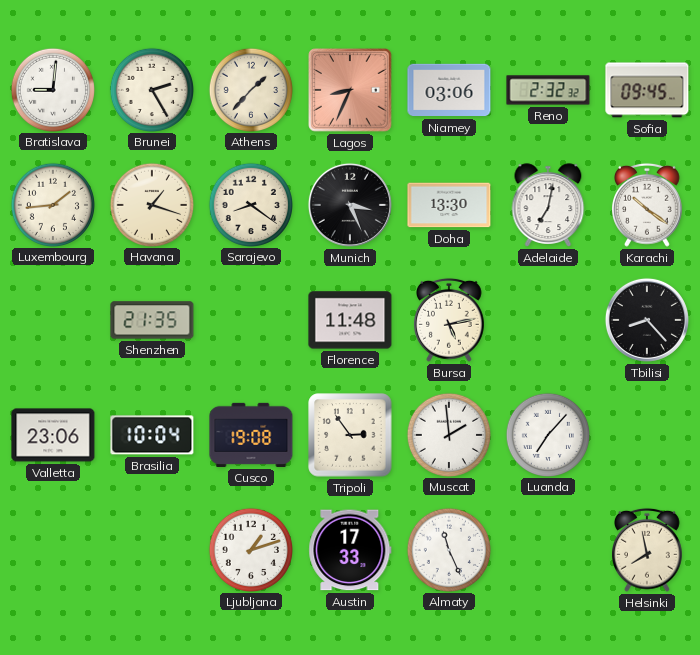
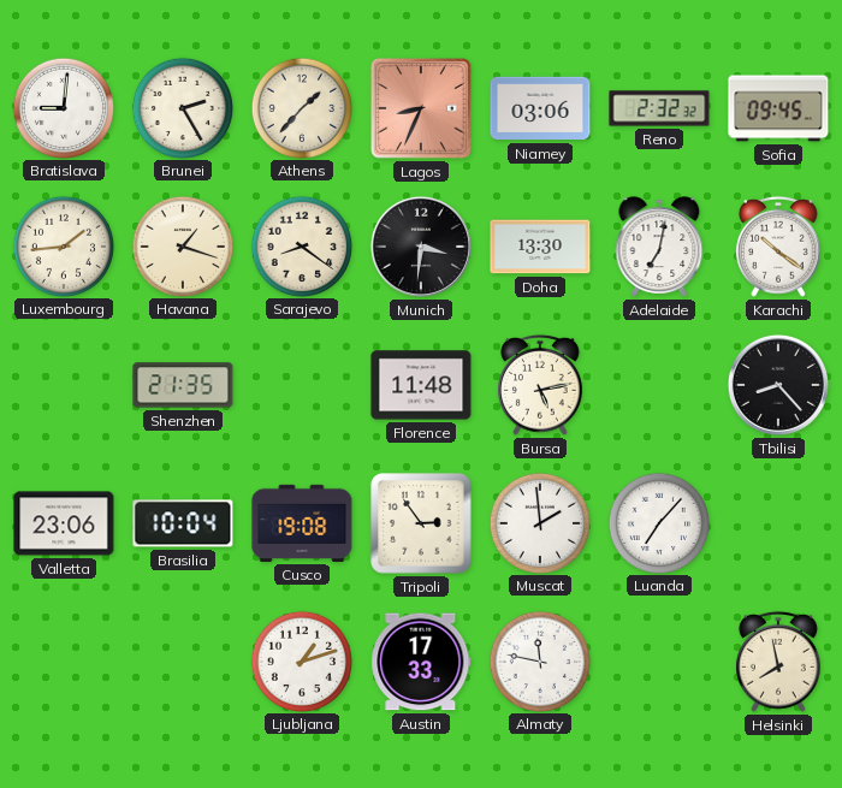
Munich: 3:26 -> 3:31
Almaty: 11:26 -> 11:47
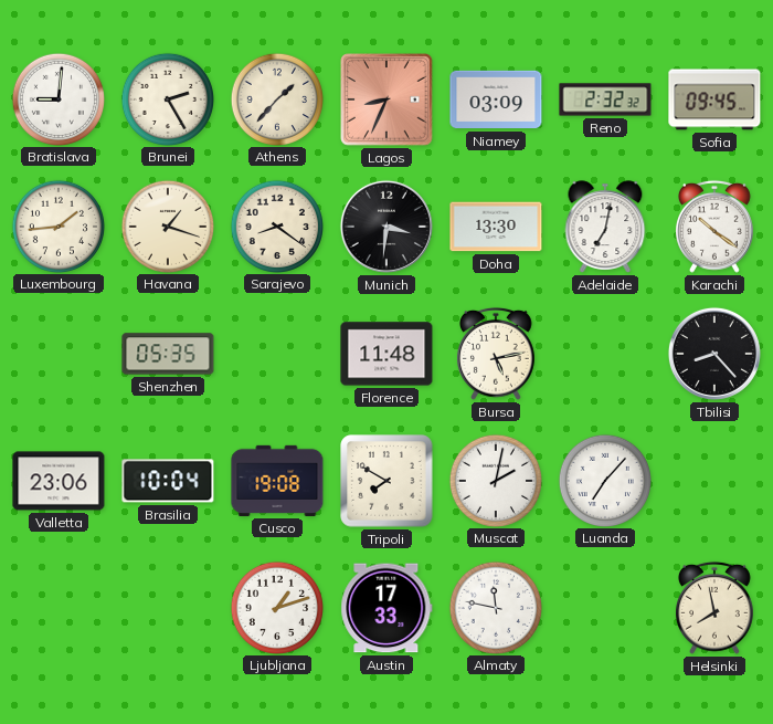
Niamey: 03:06 -> 03:09
Shenzhen: 21:35 -> 05:35
Tripoli: 2:54 -> 7:50
Muscat: 1:59 -> 2:02
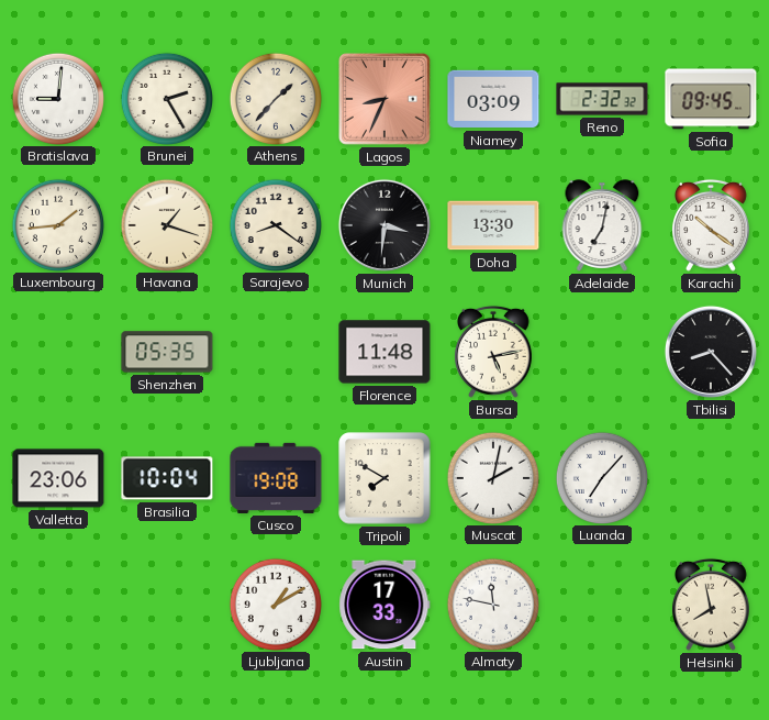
Ljubljana: 1:12 -> 1:10
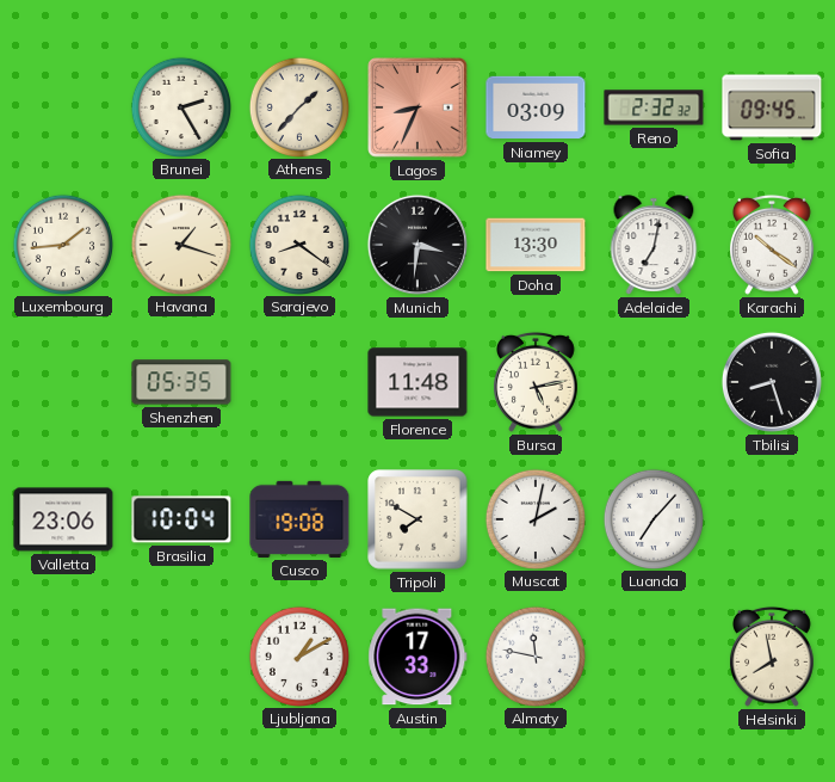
Bratislava: 9:01 -> none
Tbilisi: 8:23 -> 8:27
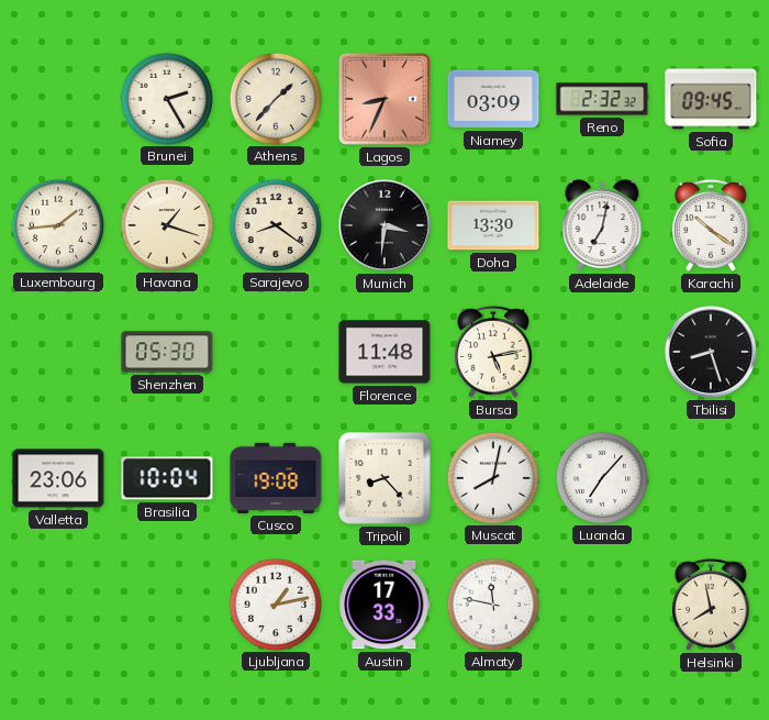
Shenzhen: 05:35 -> 05:30
Tripoli: 7:50 -> 8:23
Muscat: 2:02 -> 8:02
Ljubljana: 1:10 -> 1:13
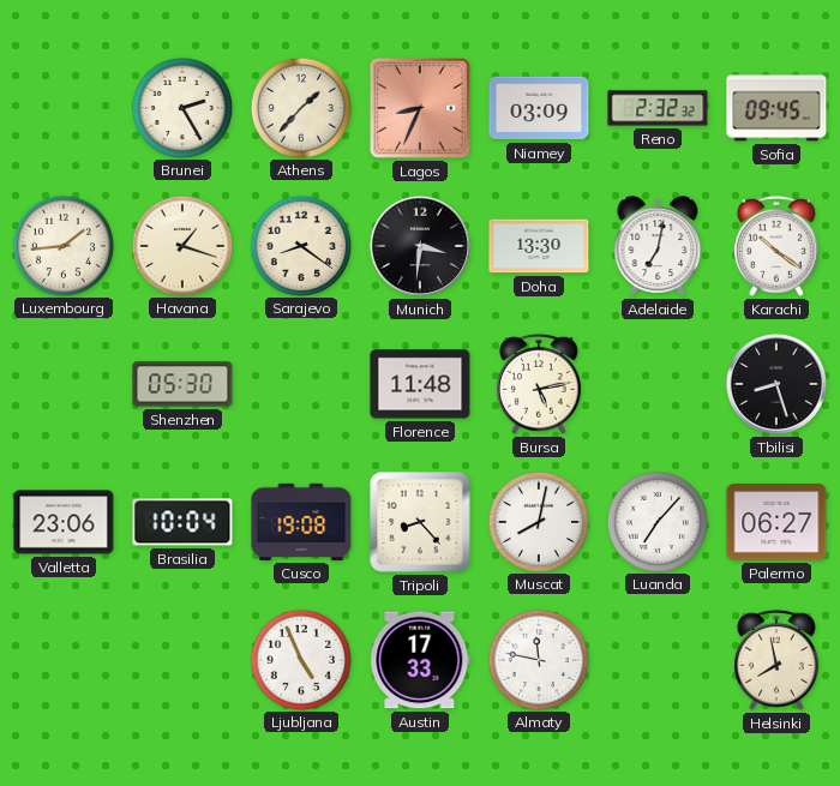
Palermo: none -> 06:27
Ljubljana: 1:13 -> 4:56
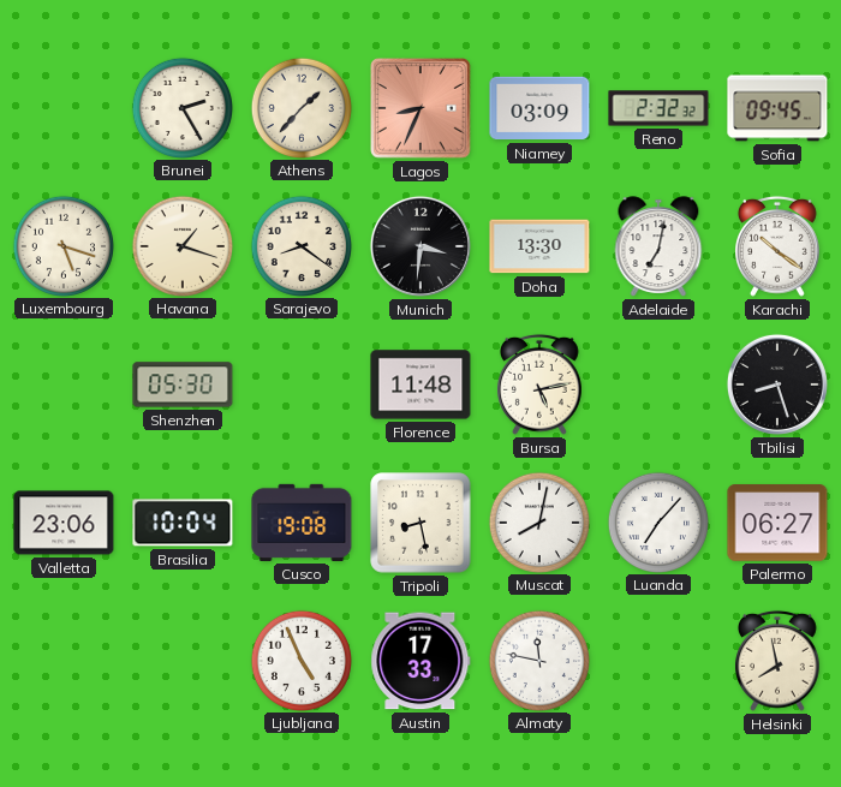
Luxembourg: 1:44 -> 5:18
Tripoli: 8:23 -> 8:28
